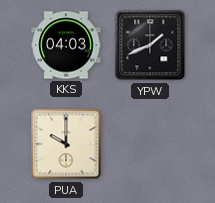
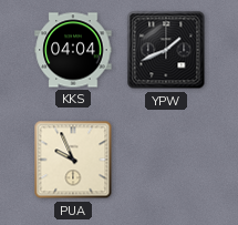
KKS: 04:03 -> 04:04
PUA: 10:00 -> 9:56
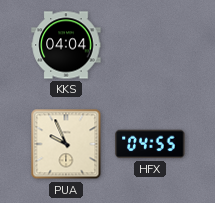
YPW: 1:41 -> none
HFX: none -> 04:55
